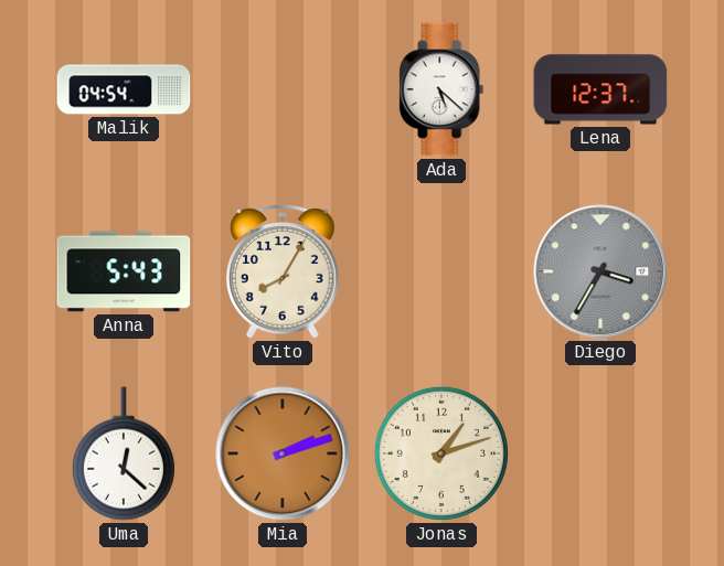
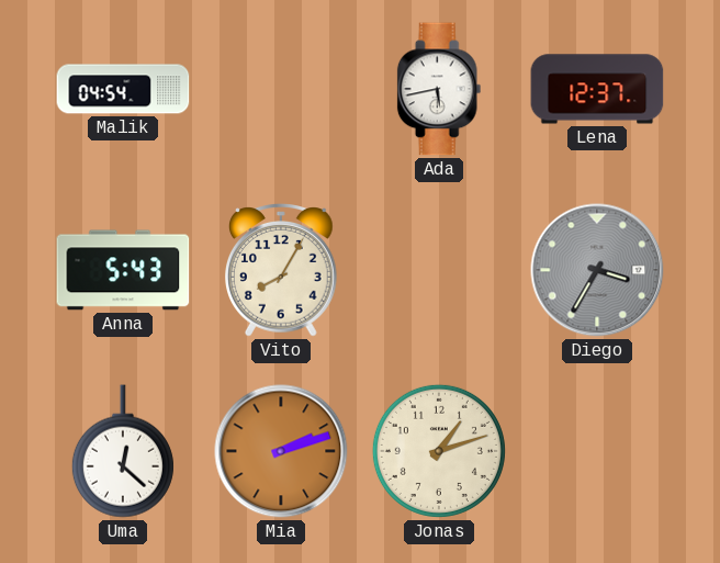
Ada: 5:22 -> 5:43
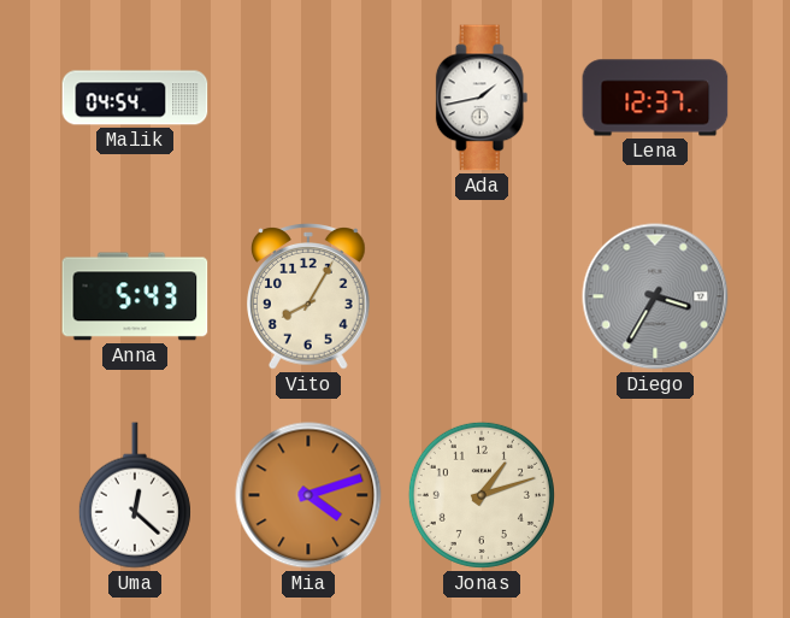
Ada: 5:43 -> 1:43
Mia: 2:12 -> 4:12
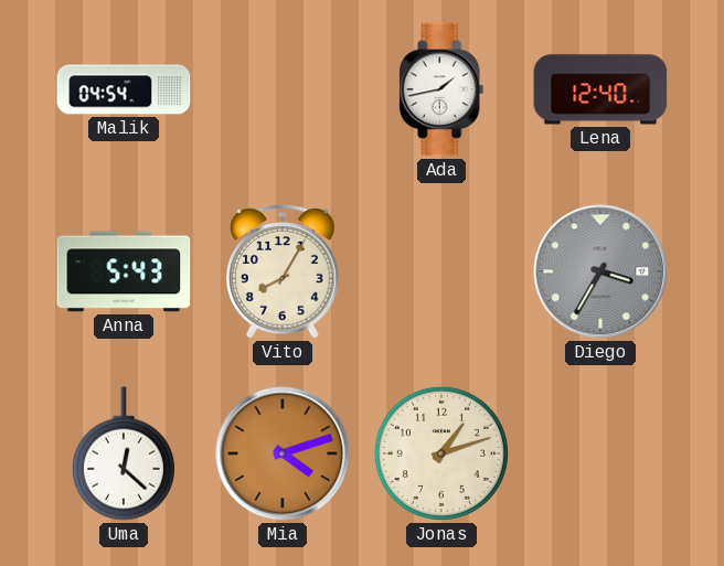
Lena: 12:37 -> 12:40
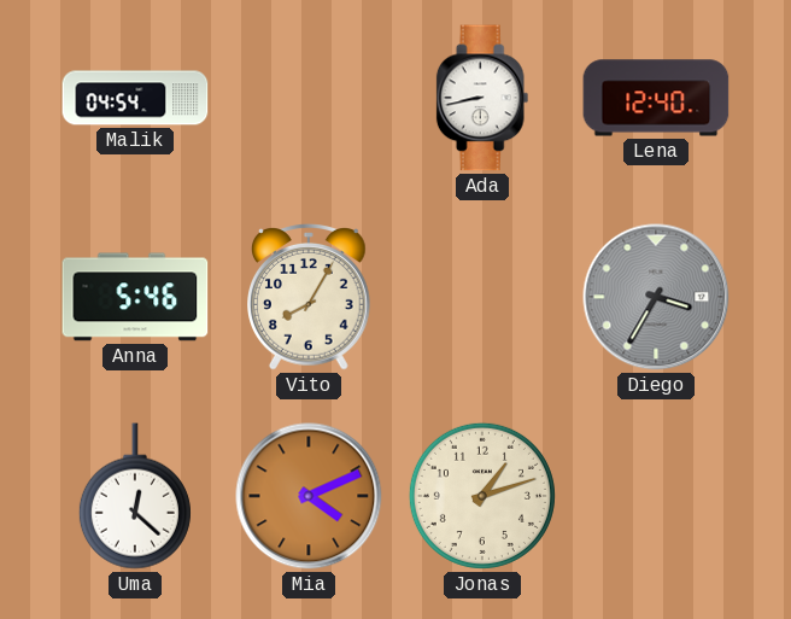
Ada: 1:43 -> 8:43
Anna: 5:43 -> 5:46
Mia: 4:12 -> 4:11
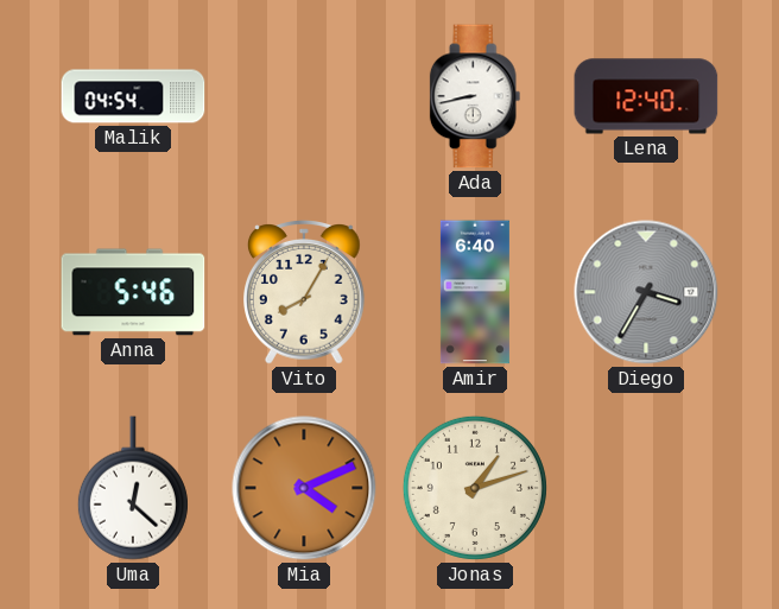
Amir: none -> 6:40
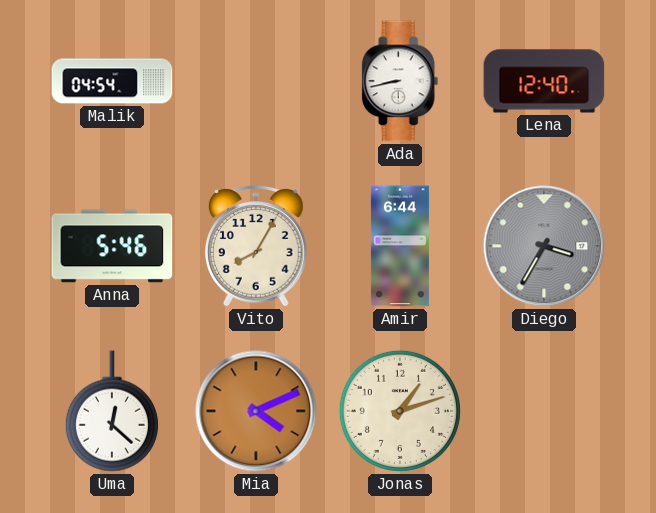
Amir: 6:40 -> 6:44
